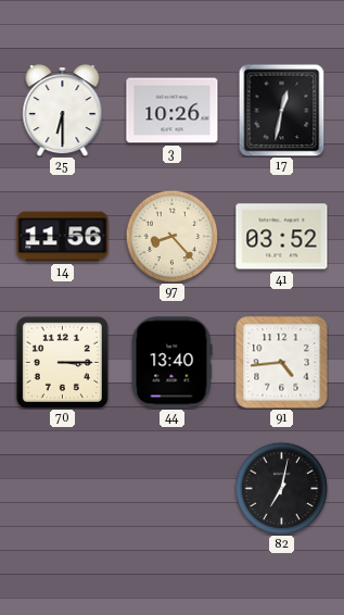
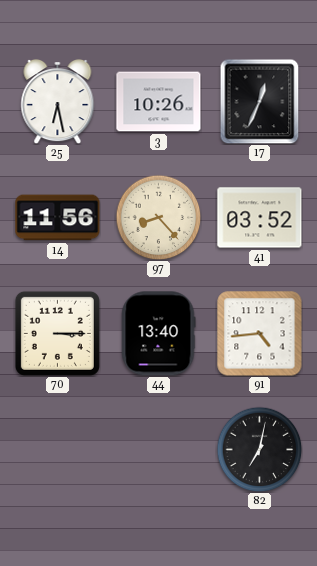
25: 6:30 -> 6:28
17: 12:32 -> 12:34
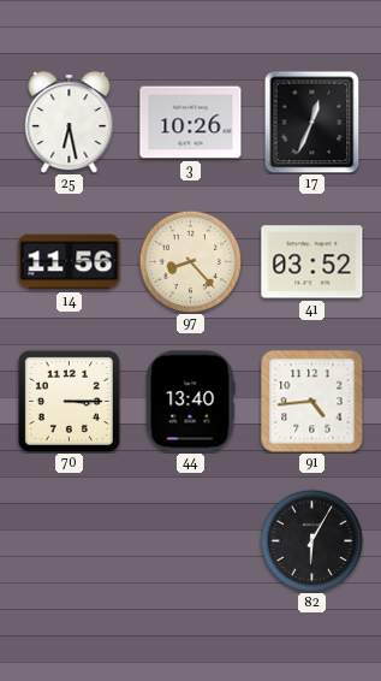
82: 7:02 -> 6:05
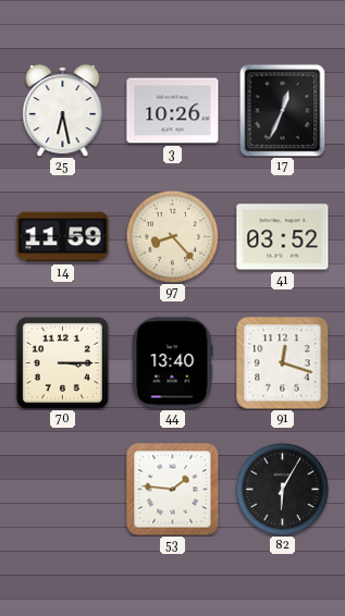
14: 11:56 -> 11:59
91: 4:44 -> 12:18
53: none -> 1:46
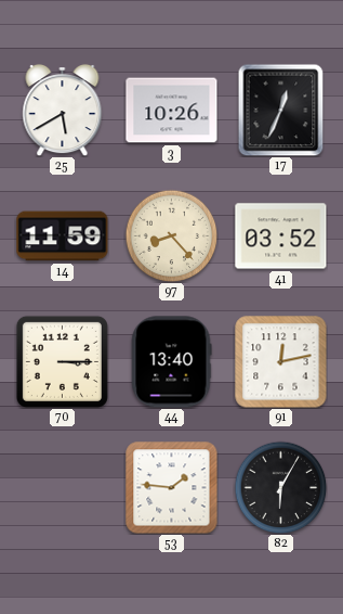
25: 6:28 -> 5:40
91: 12:18 -> 12:13
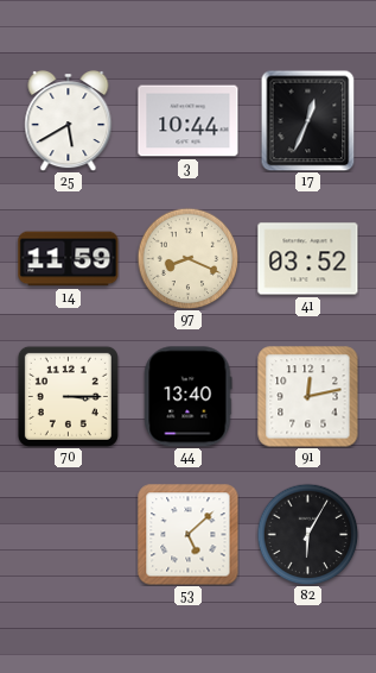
3: 10:26 -> 10:44
97: 8:23 -> 8:19
53: 1:46 -> 5:08
